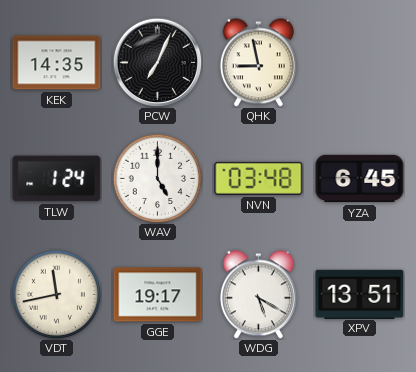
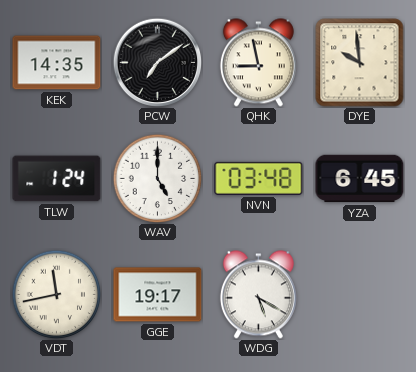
PCW: 7:04 -> 7:09
DYE: none -> 9:59
XPV: 13:51 -> none
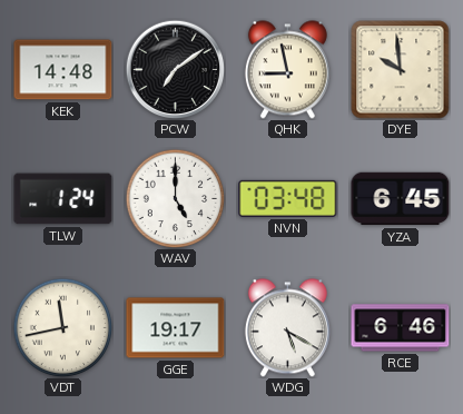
KEK: 14:35 -> 14:48
RCE: none -> 6:46
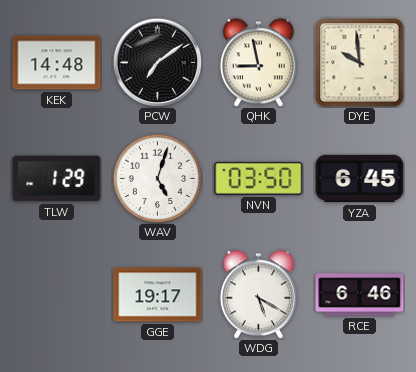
TLW: 1:24 -> 1:29
WAV: 5:00 -> 5:03
NVN: 03:48 -> 03:50
VDT: 11:43 -> none
